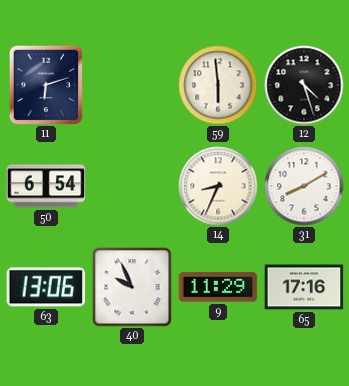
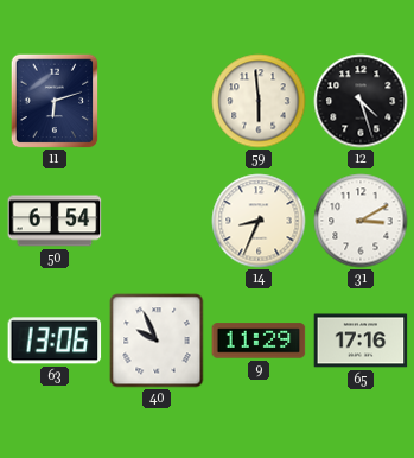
31: 8:10 -> 3:10
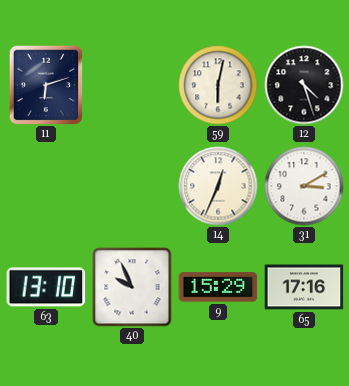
59: 5:59 -> 6:02
50: 6:54 -> none
14: 8:34 -> 12:34
63: 13:06 -> 13:10
9: 11:29 -> 15:29
